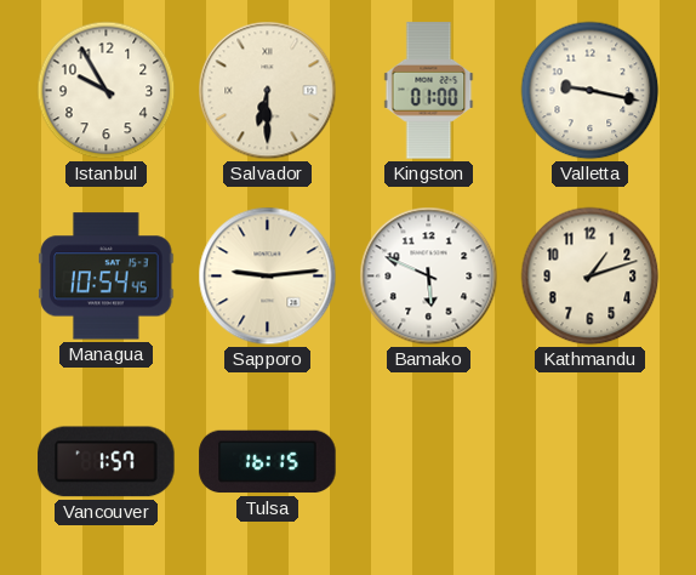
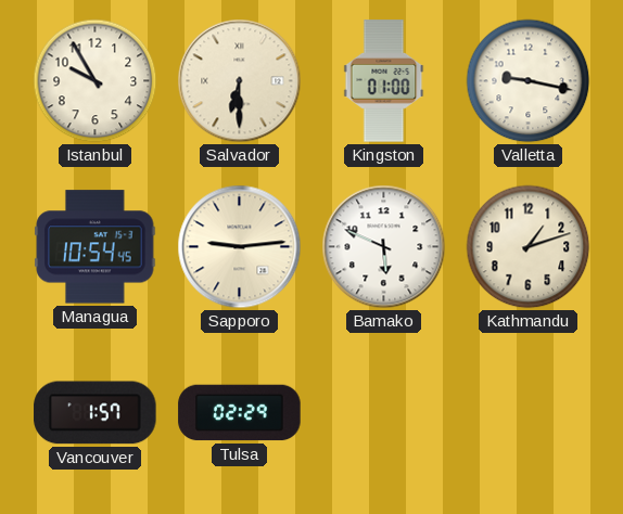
Tulsa: 16:15 -> 02:29
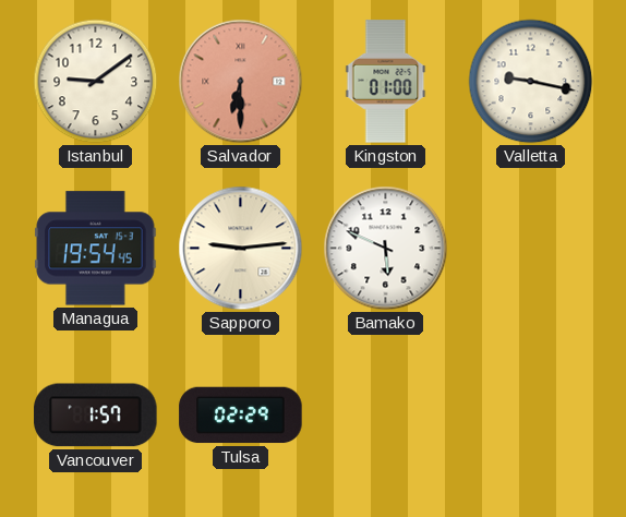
Istanbul: 9:55 -> 9:09
Salvador dial: cream -> salmon
Managua: 10:54 -> 19:54
Kathmandu: 1:12 -> none
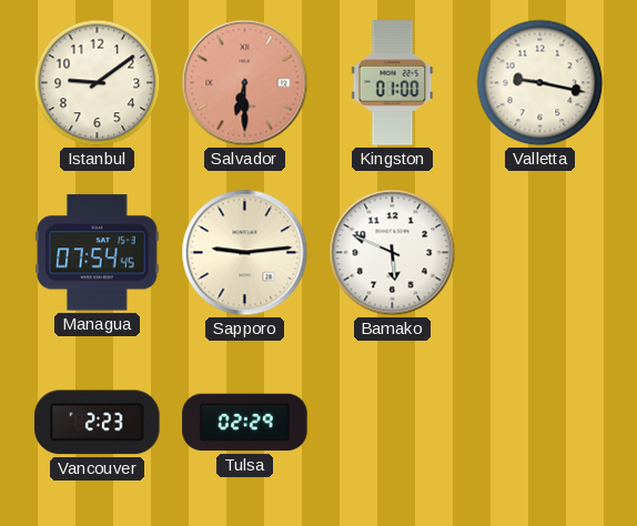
Managua: 19:54 -> 07:54
Vancouver: 1:57 -> 2:23
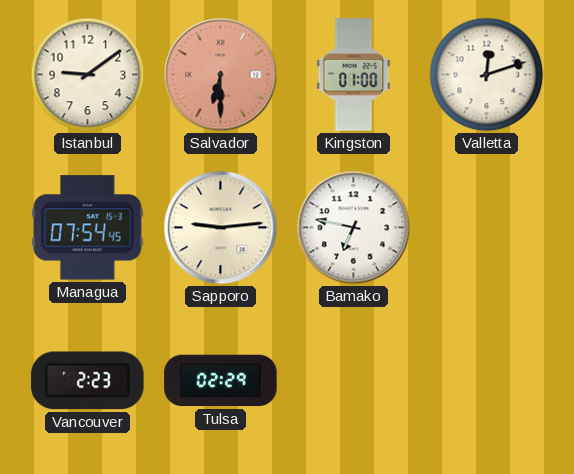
Valletta: 9:17 -> 12:12
Bamako: 5:49 -> 6:47
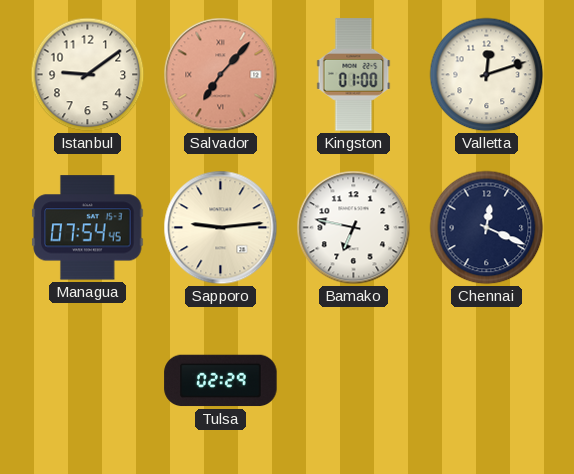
Salvador: 6:30 -> 7:07
Chennai: none -> 12:19
Vancouver: 2:23 -> none
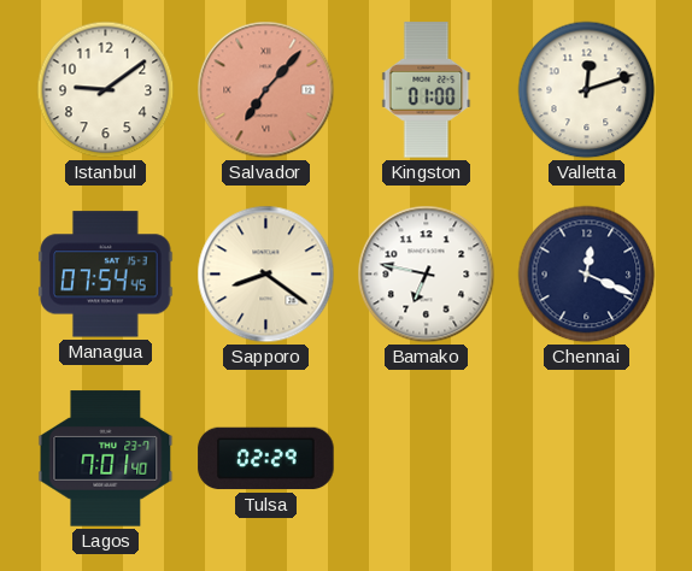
Sapporo: 9:14 -> 8:21
Lagos: none -> 7:01
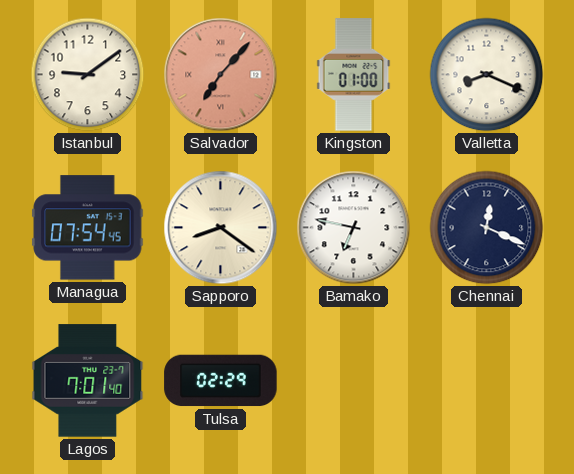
Valletta: 12:12 -> 8:19
